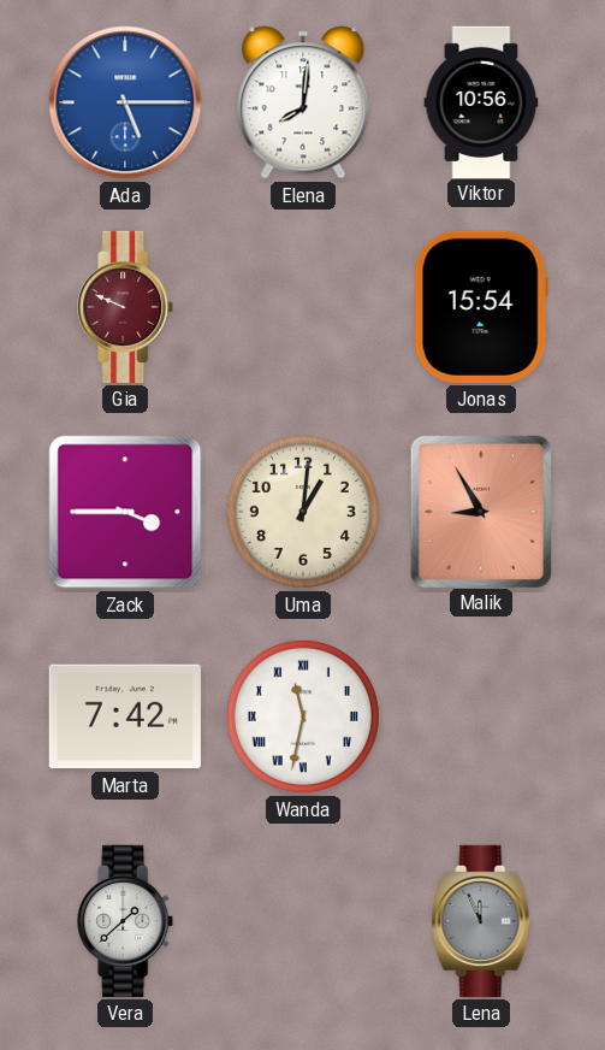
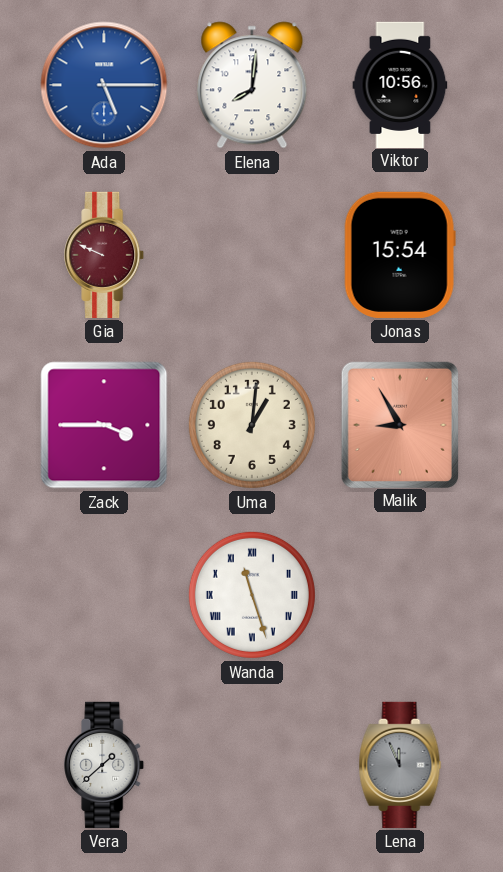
Marta: 7:42 -> none
Wanda: 11:32 -> 11:27
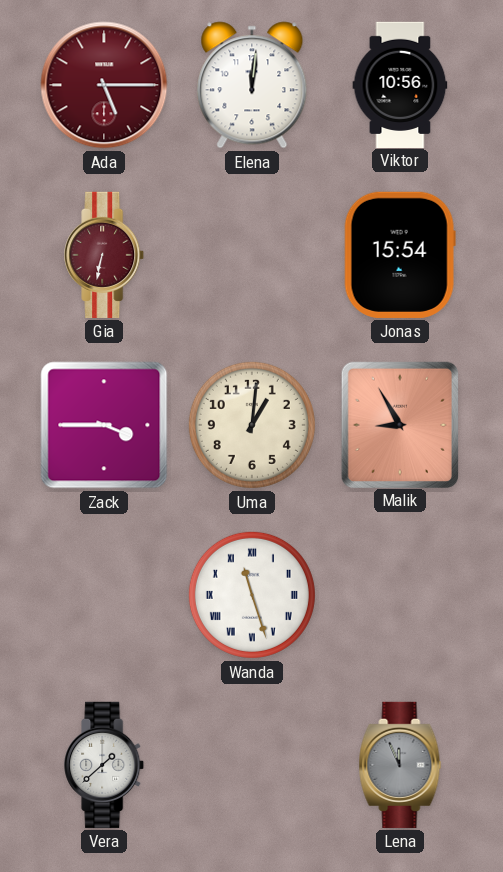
Ada dial: blue -> burgundy
Elena: 8:01 -> 12:01
Gia: 9:49 -> 6:32
